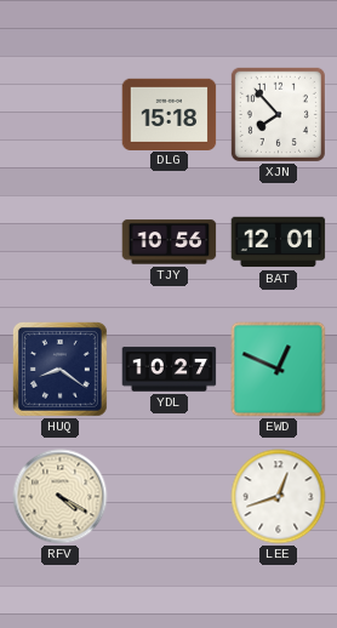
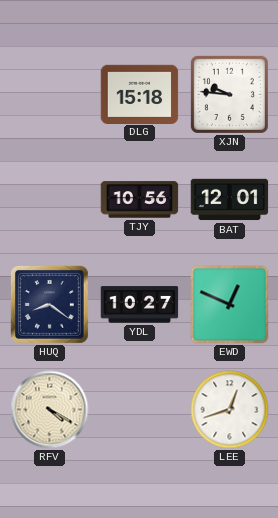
XJN: 7:53 -> 9:46
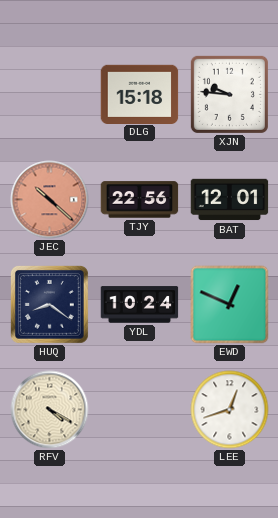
JEC: none -> 10:22
TJY: 10:56 -> 22:56
YDL: 10:27 -> 10:24
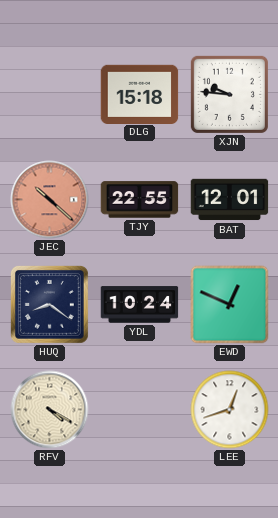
TJY: 22:56 -> 22:55
